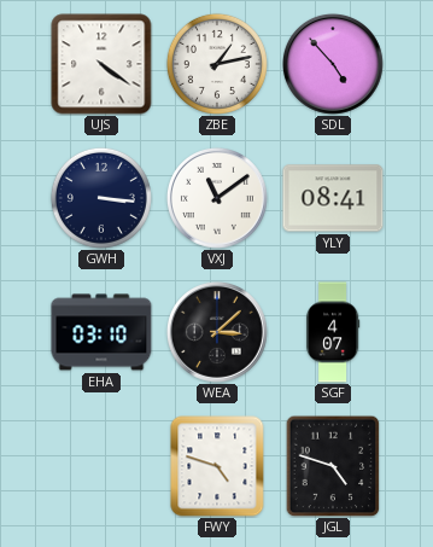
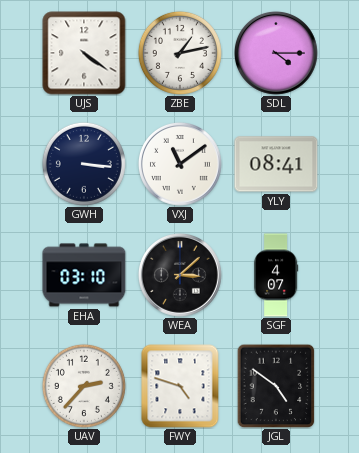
SDL: 4:53 -> 4:15
UAV: none -> 2:37
JGL: 4:48 -> 4:51
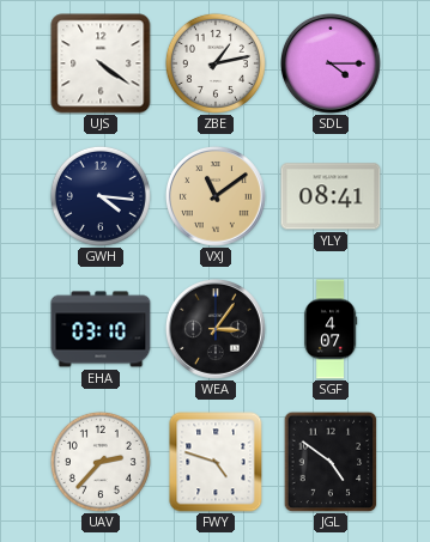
GWH: 3:16 -> 4:16
VXJ dial: white -> champagne
WEA: 3:08 -> 3:06
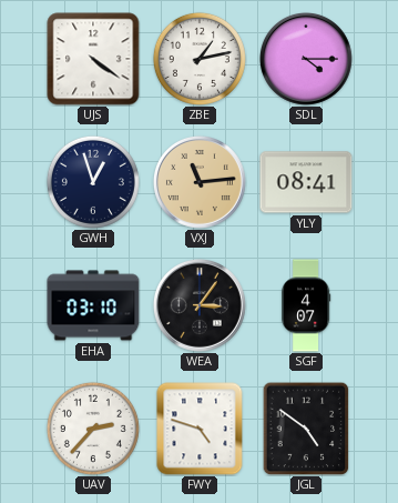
GWH: 4:16 -> 12:57
VXJ: 11:09 -> 11:14
